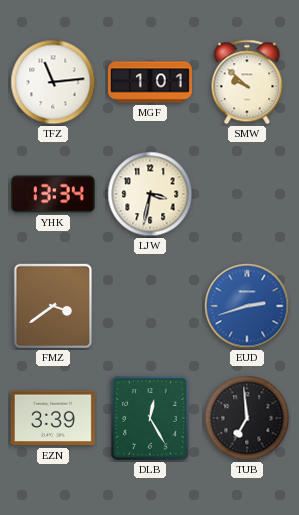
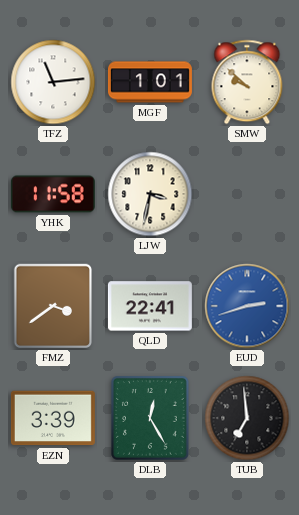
YHK: 13:34 -> 11:58
QLD: none -> 22:41
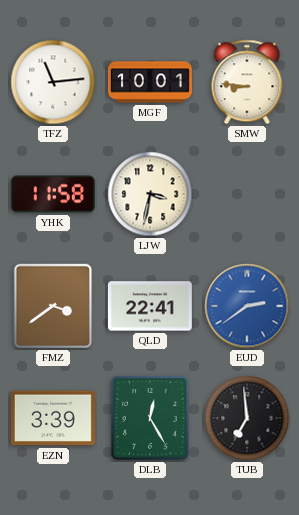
MGF: 1:01 -> 10:01
SMW: 9:52 -> 8:46
EUD: 2:42 -> 2:39
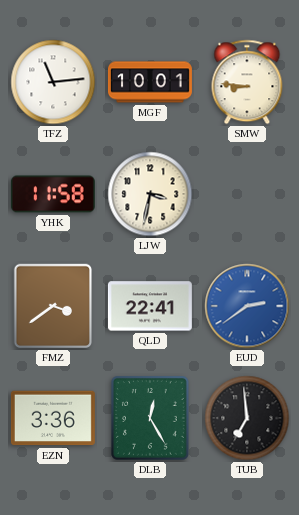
EZN: 3:39 -> 3:36
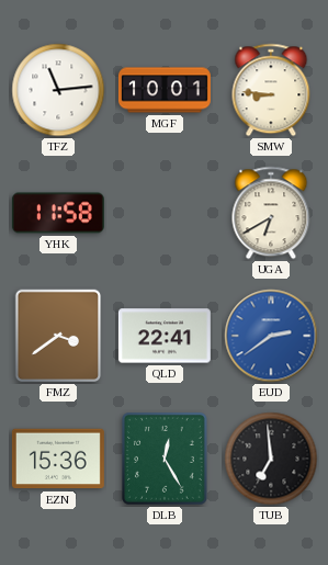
LJW: 3:32 -> none
UGA: none -> 6:40
EZN: 3:36 -> 15:36
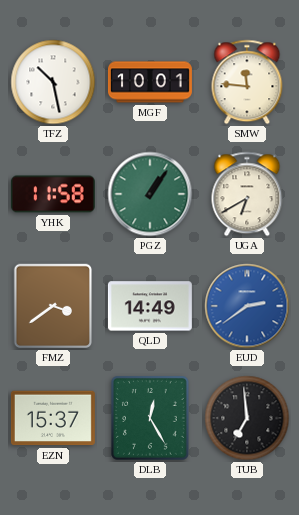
TFZ: 11:14 -> 10:28
SMW: 8:46 -> 11:46
PGZ: none -> 1:06
QLD: 22:41 -> 14:49
EZN: 15:36 -> 15:37
